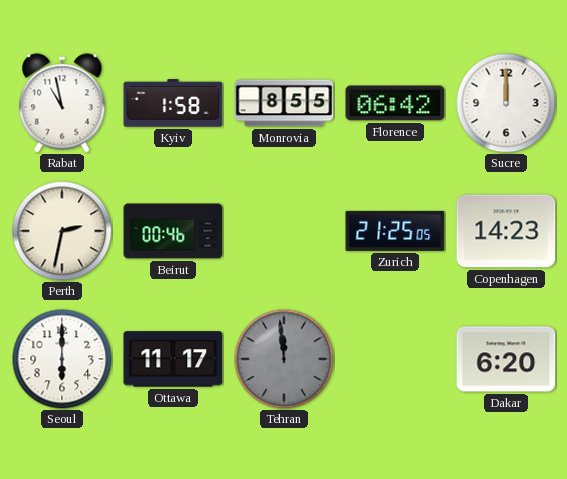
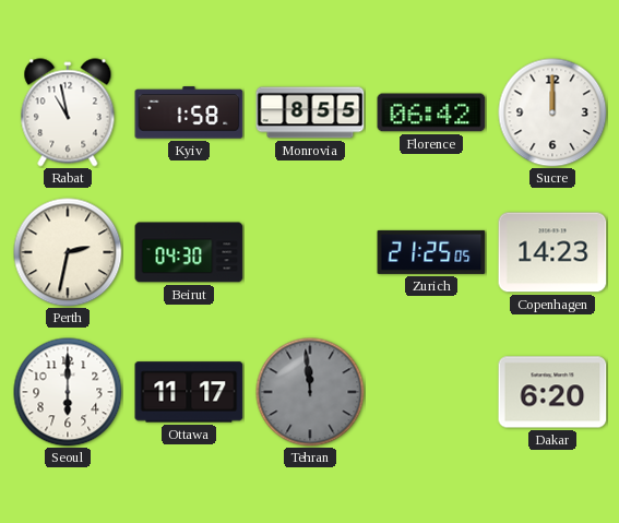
Beirut: 00:46 -> 04:30
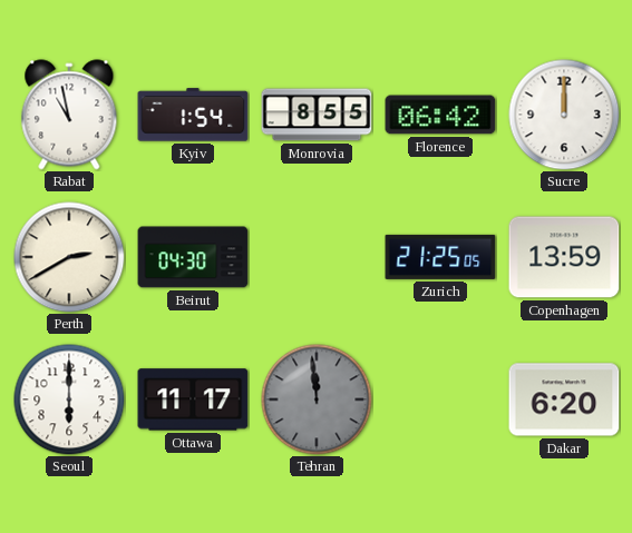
Kyiv: 1:58 -> 1:54
Perth: 2:32 -> 2:40
Copenhagen: 14:23 -> 13:59
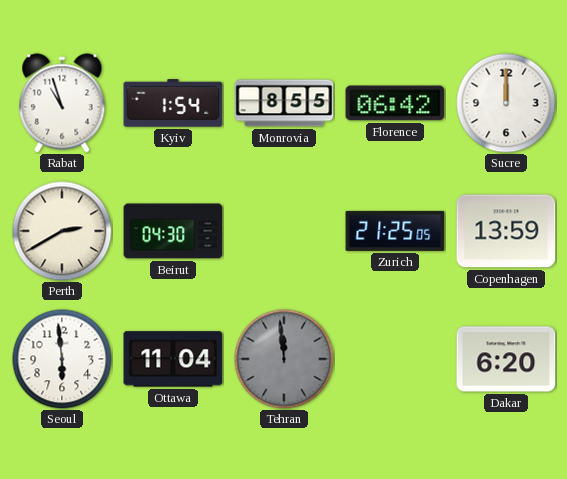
Rabat: 10:58 -> 10:57
Seoul: 6:00 -> 5:59
Ottawa: 11:17 -> 11:04
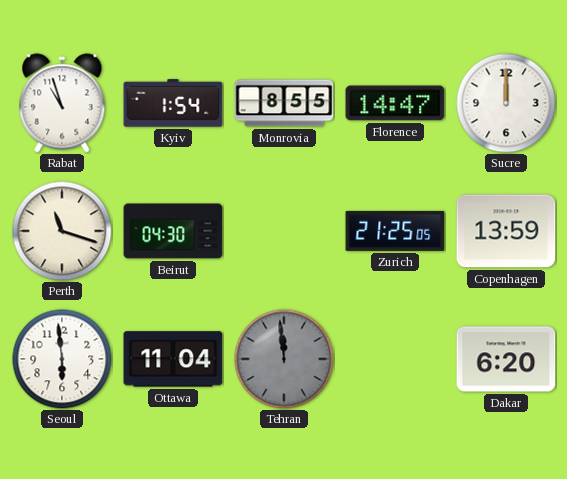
Florence: 06:42 -> 14:47
Perth: 2:40 -> 11:18
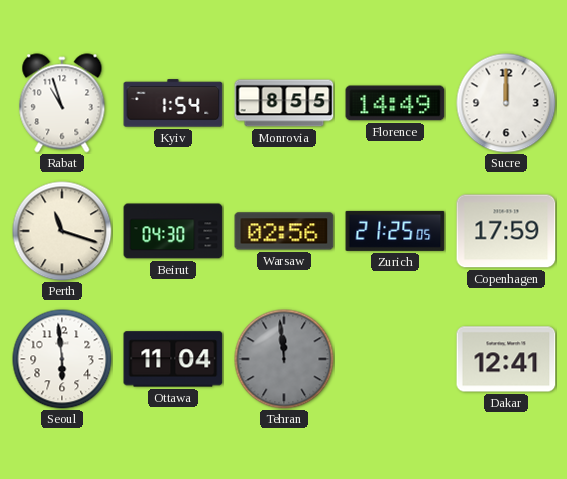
Florence: 14:47 -> 14:49
Warsaw: none -> 02:56
Copenhagen: 13:59 -> 17:59
Dakar: 6:20 -> 12:41
